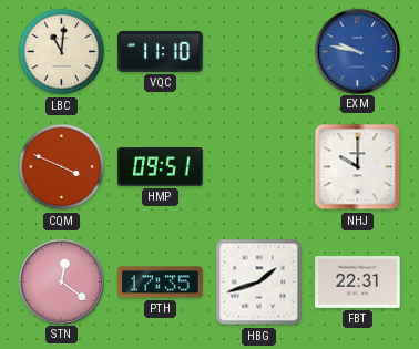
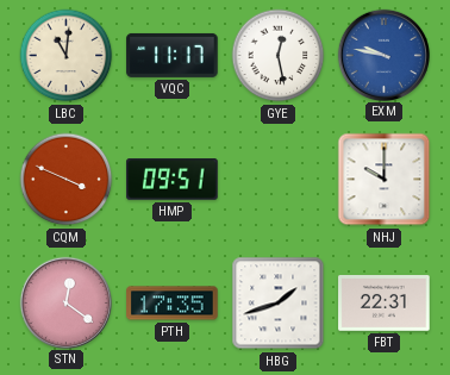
VQC: 11:10 -> 11:17
GYE: none -> 12:28
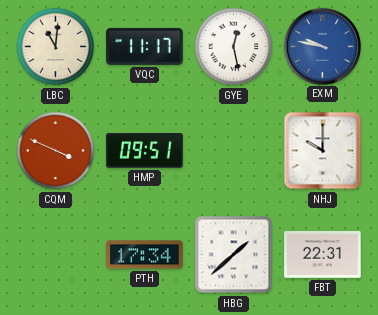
STN: 12:21 -> none
PTH: 17:35 -> 17:34
HBG: 1:42 -> 1:38
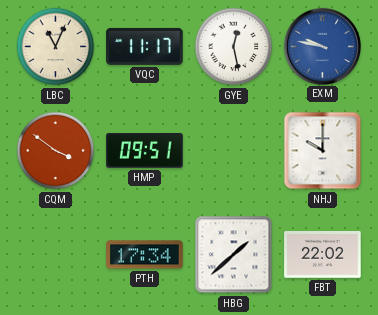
LBC: 11:01 -> 11:04
CQM: 3:49 -> 3:51
FBT: 22:31 -> 22:02
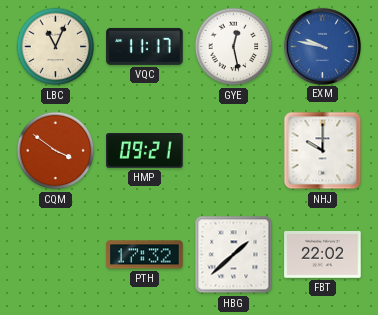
HMP: 09:51 -> 09:21
PTH: 17:34 -> 17:32
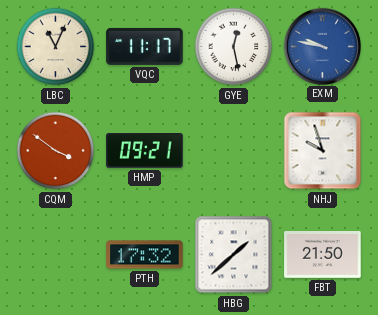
NHJ: 10:00 -> 9:57
FBT: 22:02 -> 21:50
